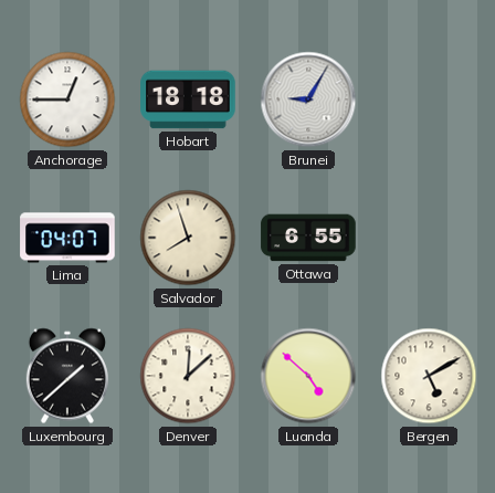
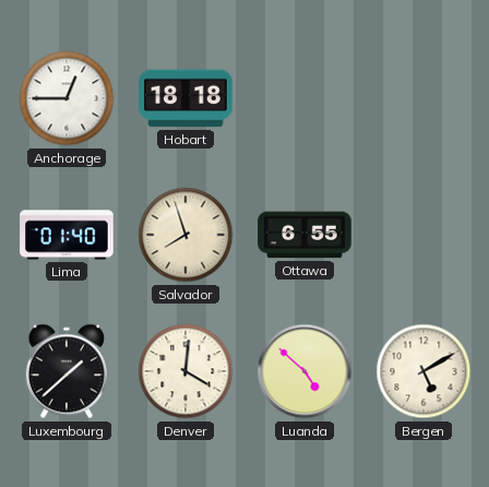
Brunei: 9:05 -> none
Lima: 04:07 -> 01:40
Denver: 12:08 -> 4:01
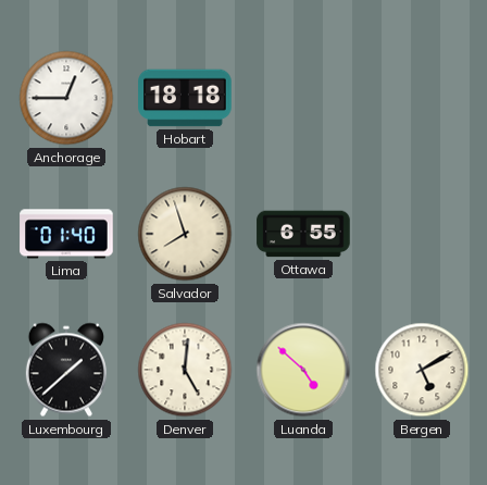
Denver: 4:01 -> 5:01
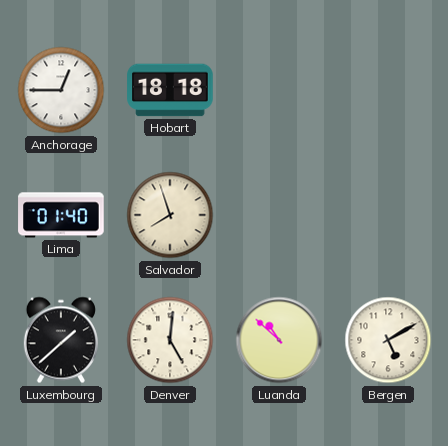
Ottawa: 6:55 -> none
Luanda: 4:52 -> 10:52
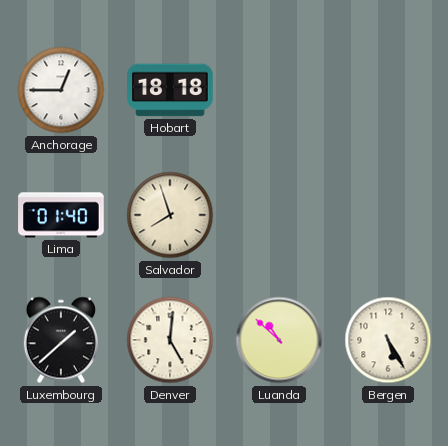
Bergen: 5:10 -> 5:25
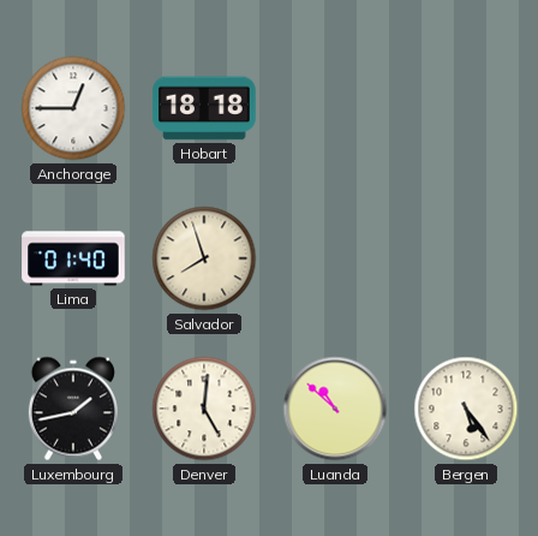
Luxembourg: 1:38 -> 1:43
Bergen: 5:25 -> 5:24
